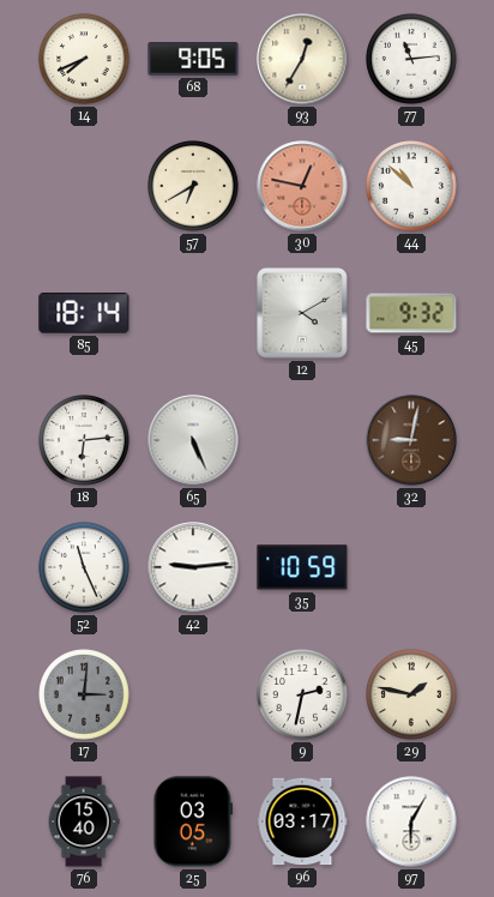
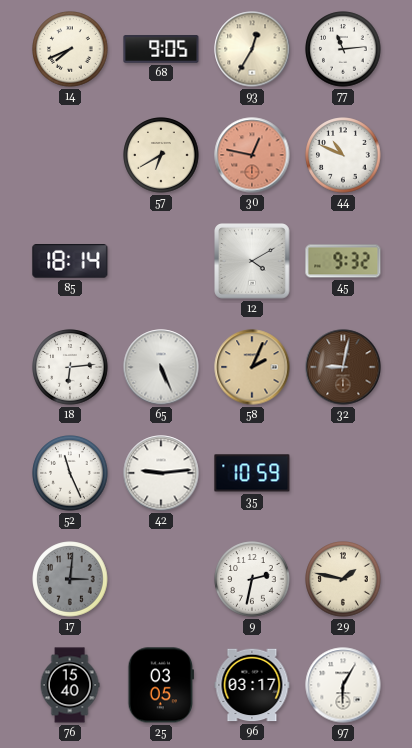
44: 10:52 -> 10:49
58: none -> 2:04
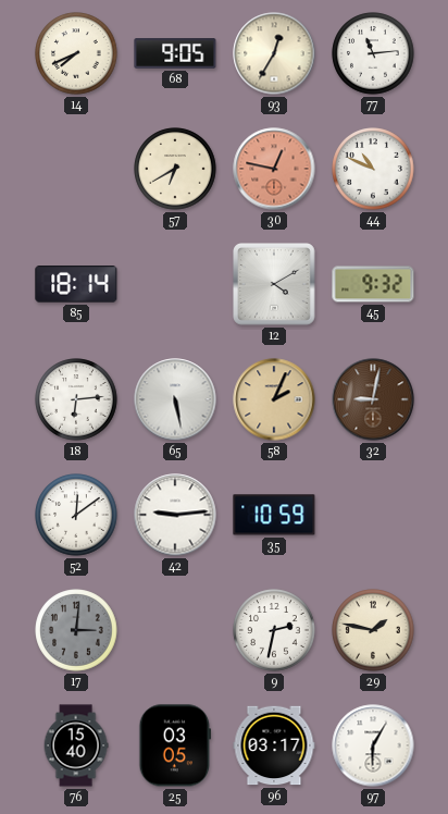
65: 5:26 -> 5:28
52: 11:26 -> 12:09
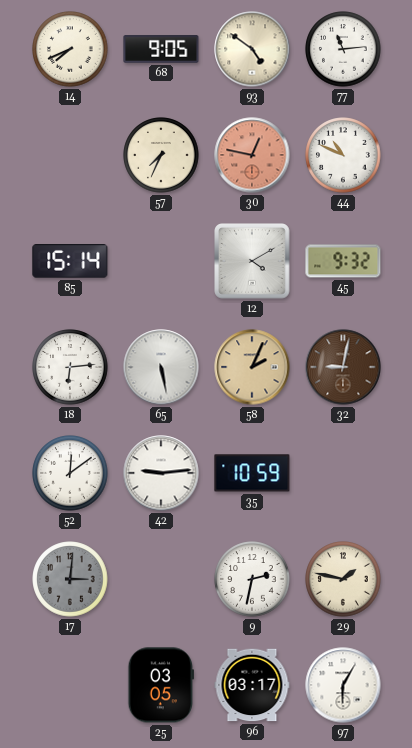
93: 12:35 -> 4:51
57: 6:40 -> 7:34
85: 18:14 -> 15:14
76: 15:40 -> none
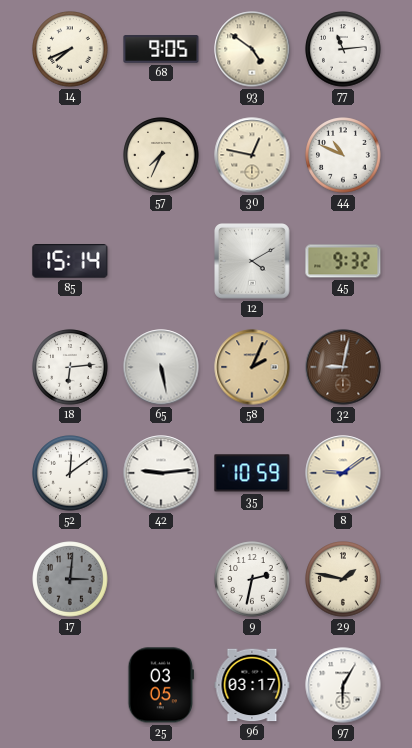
30 dial: salmon -> cream
8: none -> 9:09
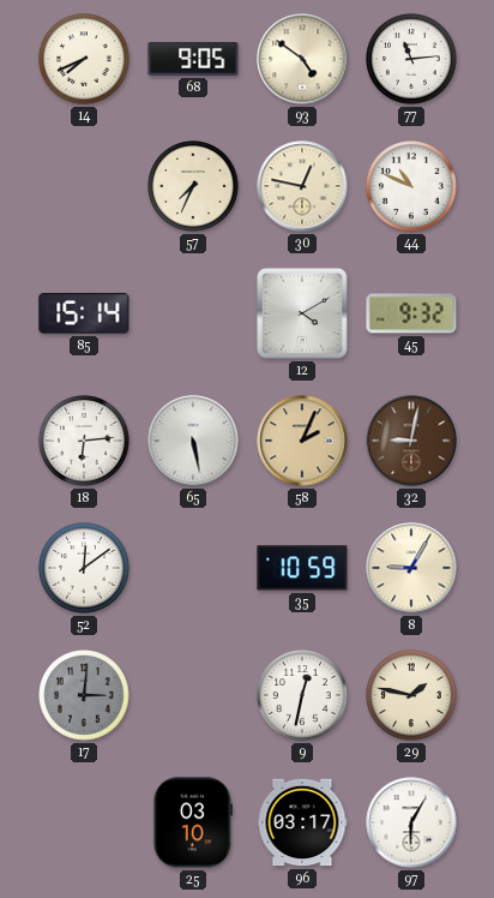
42: 9:14 -> none
8: 9:09 -> 9:05
9: 2:32 -> 12:32
25: 03:05 -> 03:10
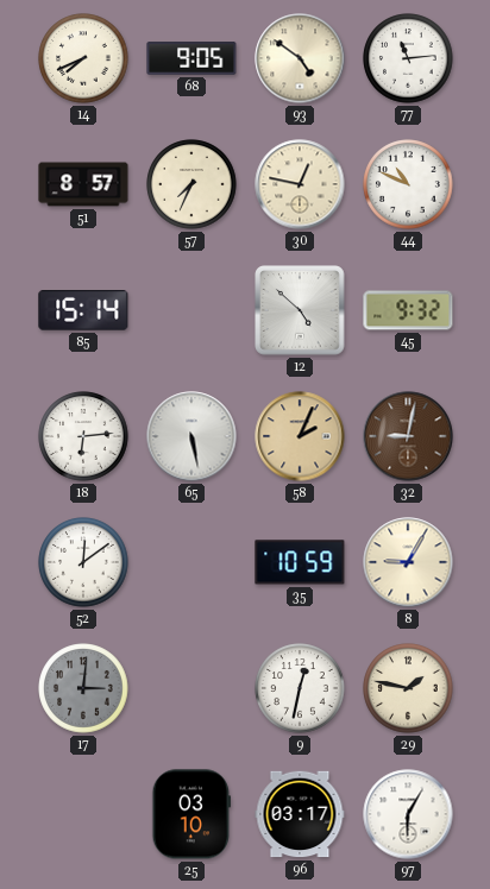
51: none -> 8:57
12: 4:10 -> 4:52
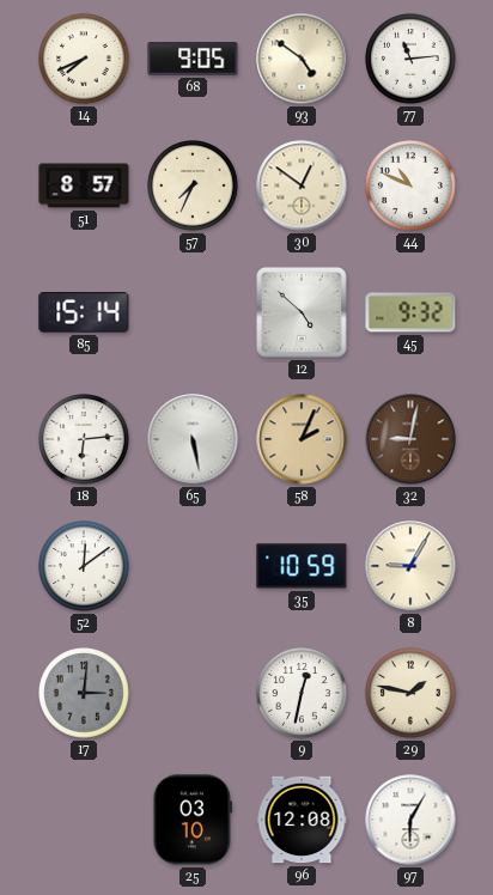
30: 12:47 -> 12:51
96: 03:17 -> 12:08
